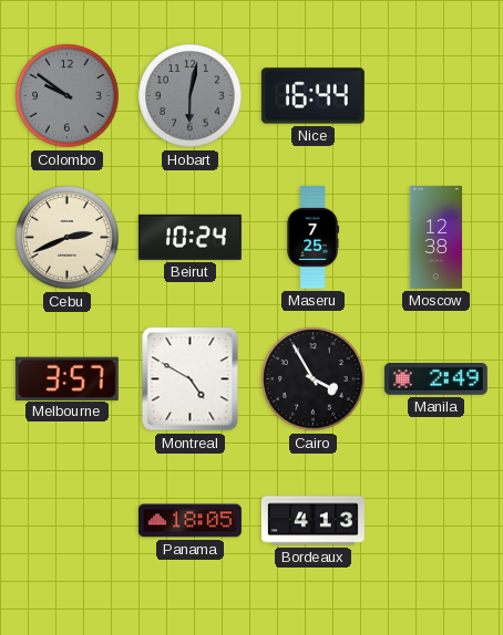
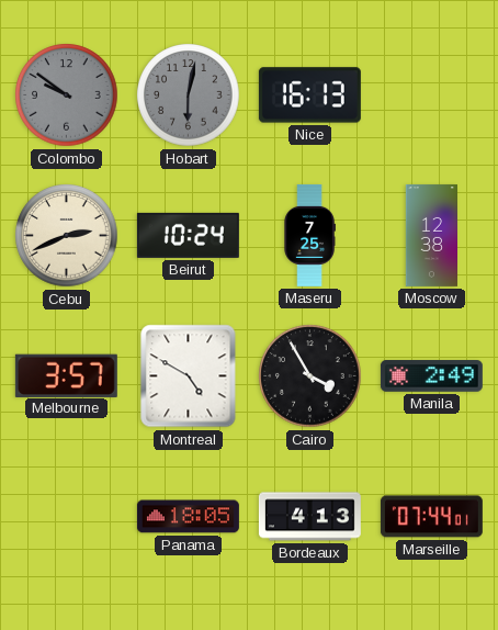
Nice: 16:44 -> 16:13
Marseille: none -> 07:44
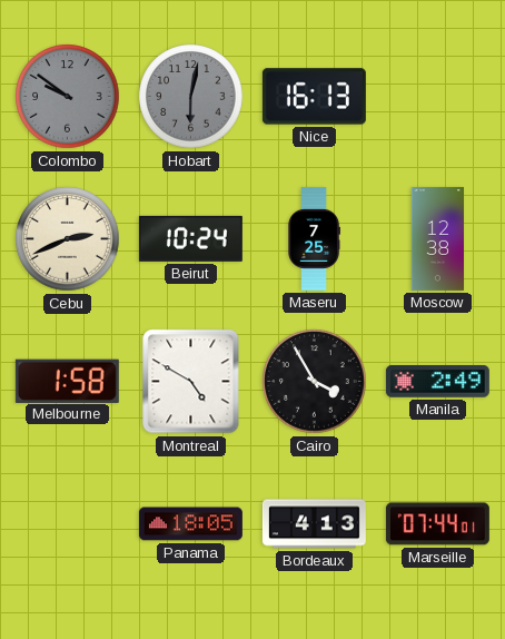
Melbourne: 3:57 -> 1:58
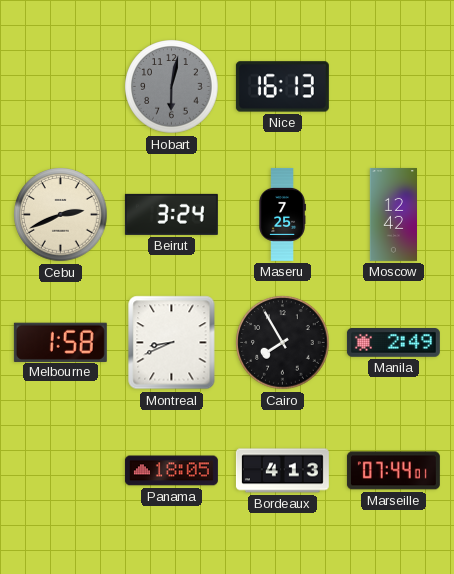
Colombo: 9:51 -> none
Beirut: 10:24 -> 3:24
Moscow: 12:38 -> 12:42
Montreal: 4:50 -> 8:41
Cairo: 3:55 -> 7:55
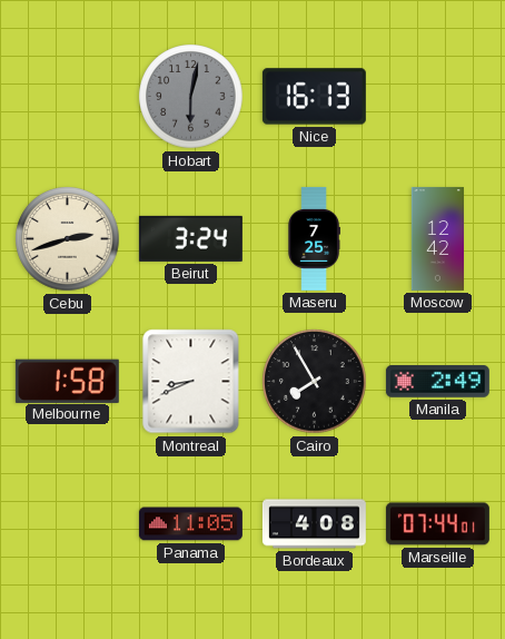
Cebu: 2:41 -> 2:42
Panama: 18:05 -> 11:05
Bordeaux: 4:13 -> 4:08
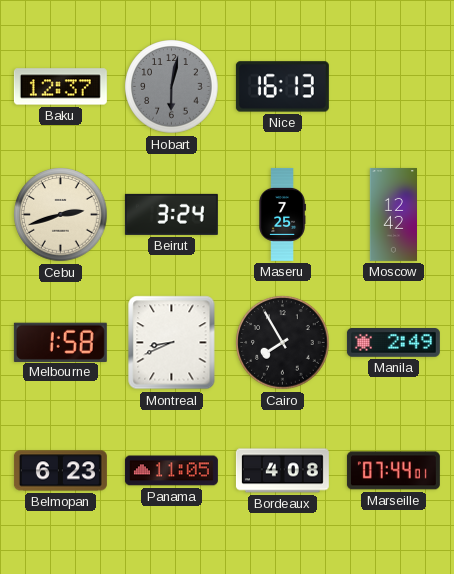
Baku: none -> 12:37
Belmopan: none -> 6:23
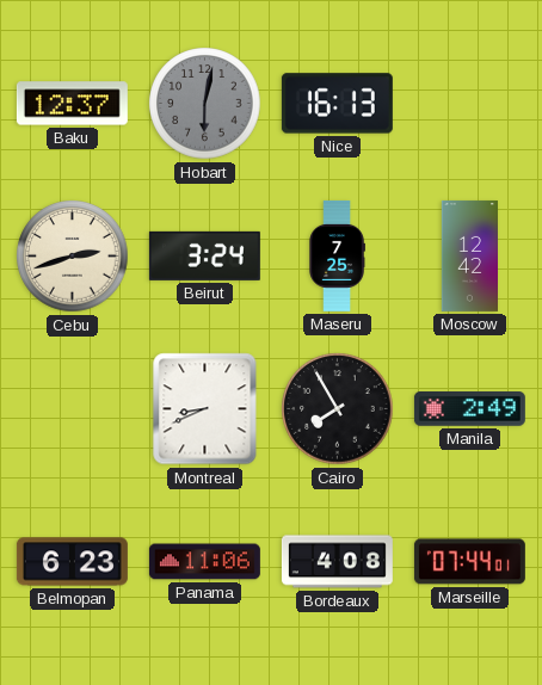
Melbourne: 1:58 -> none
Panama: 11:05 -> 11:06
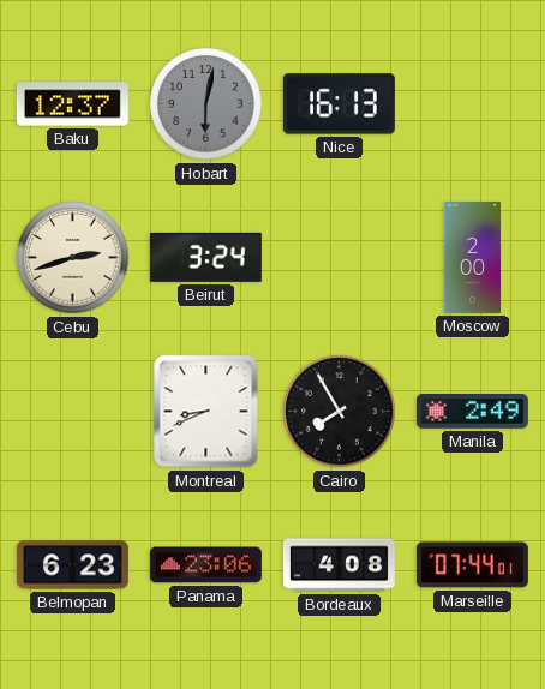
Maseru: 7:25 -> none
Moscow: 12:42 -> 2:00
Panama: 11:06 -> 23:06
